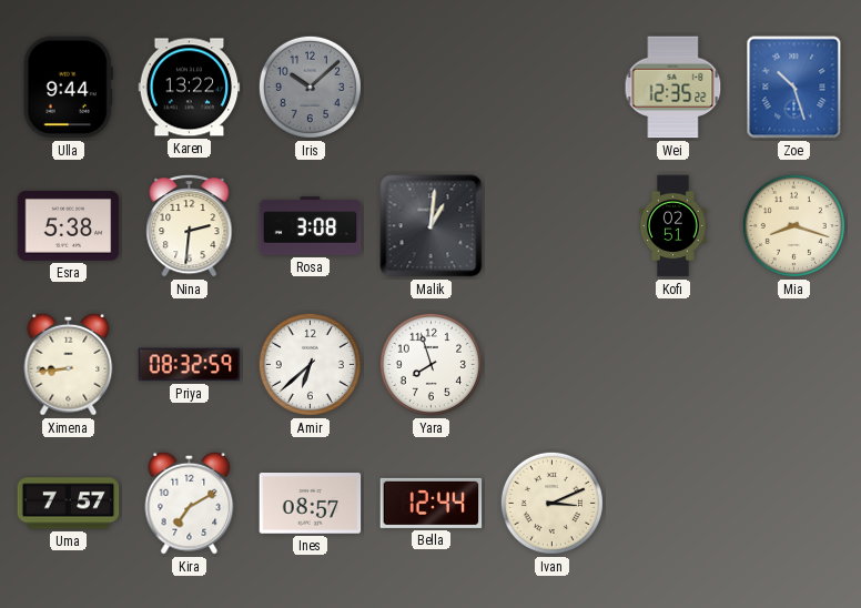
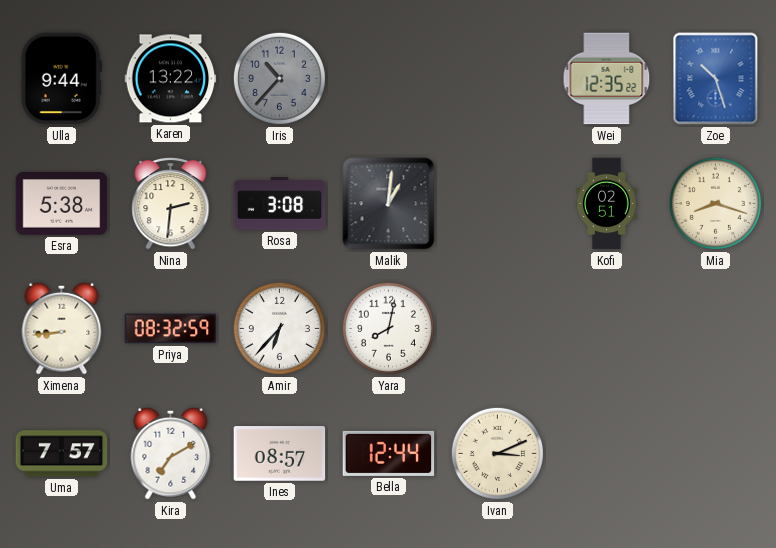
Iris: 10:08 -> 10:37
Amir: 6:38 -> 6:37
Yara: 7:57 -> 8:02
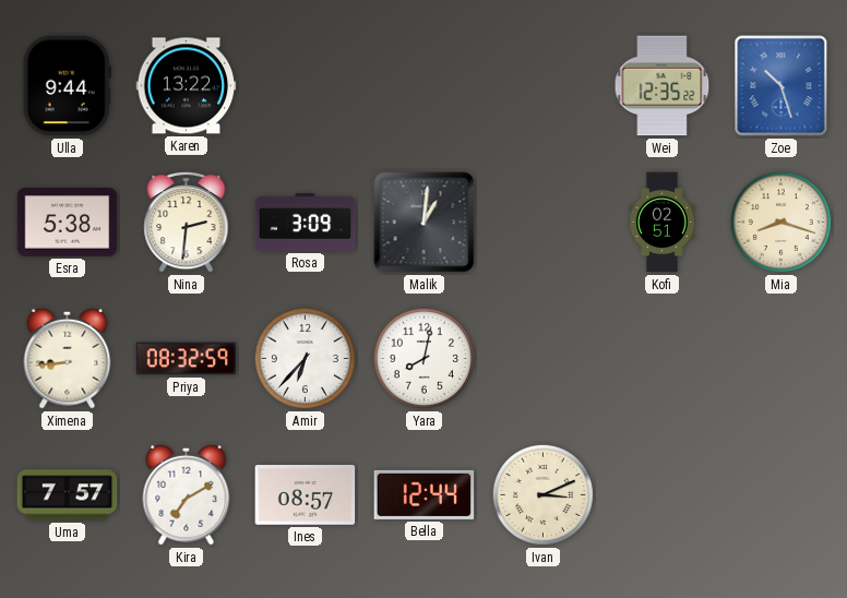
Iris: 10:37 -> none
Rosa: 3:08 -> 3:09
